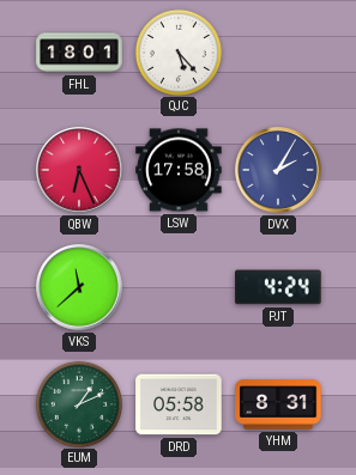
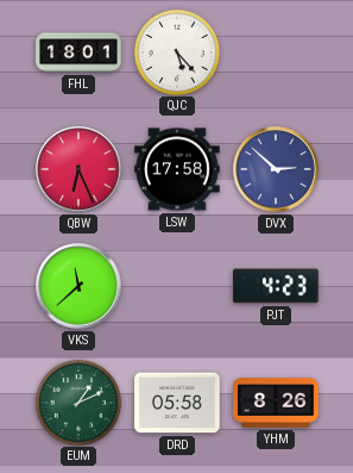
DVX: 2:05 -> 2:52
PJT: 4:24 -> 4:23
YHM: 8:31 -> 8:26
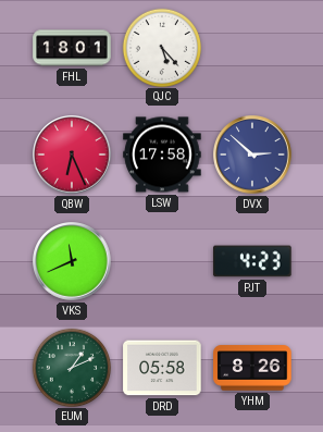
VKS: 11:38 -> 11:41
